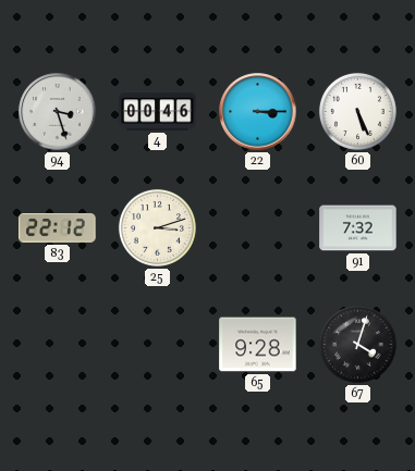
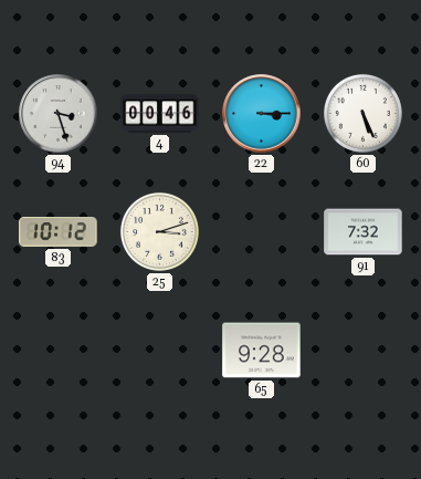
83: 22:12 -> 10:12
67: 4:03 -> none
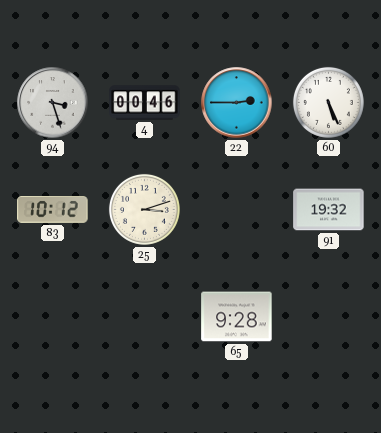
22: 3:15 -> 2:45
91: 7:32 -> 19:32
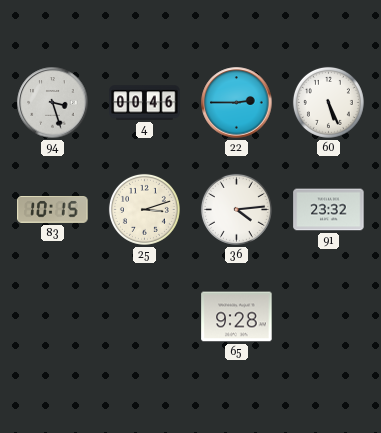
83: 10:12 -> 10:15
36: none -> 4:14
91: 19:32 -> 23:32
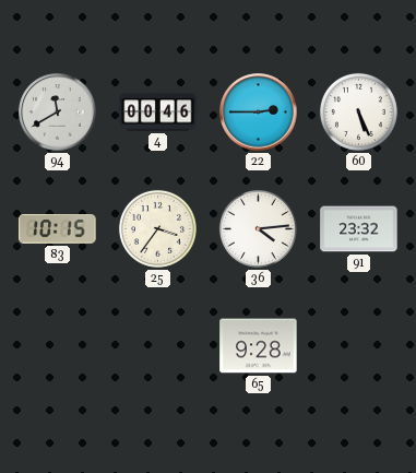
94: 3:27 -> 11:40
25: 3:12 -> 3:36
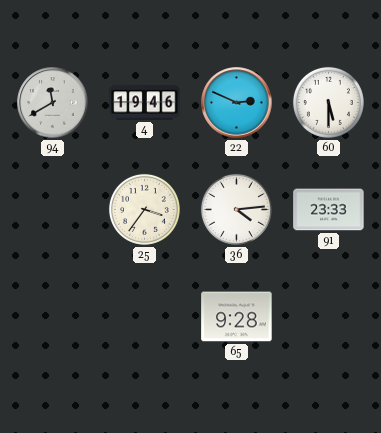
4: 00:46 -> 19:46
22: 2:45 -> 2:49
60: 5:26 -> 5:30
83: 10:15 -> none
91: 23:32 -> 23:33
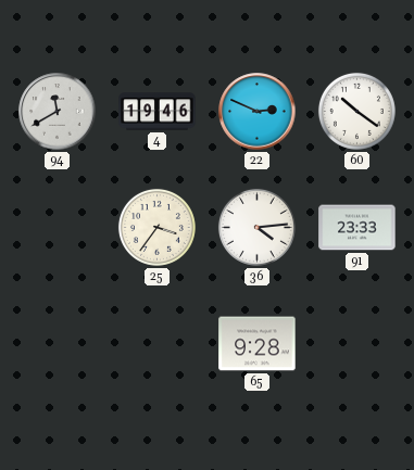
60: 5:30 -> 10:21
